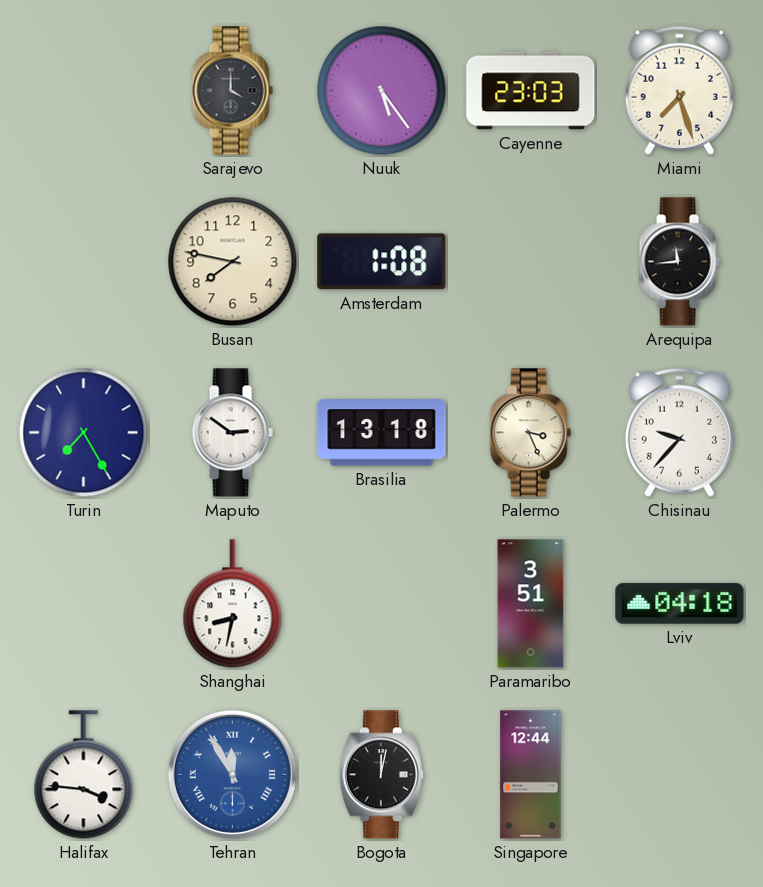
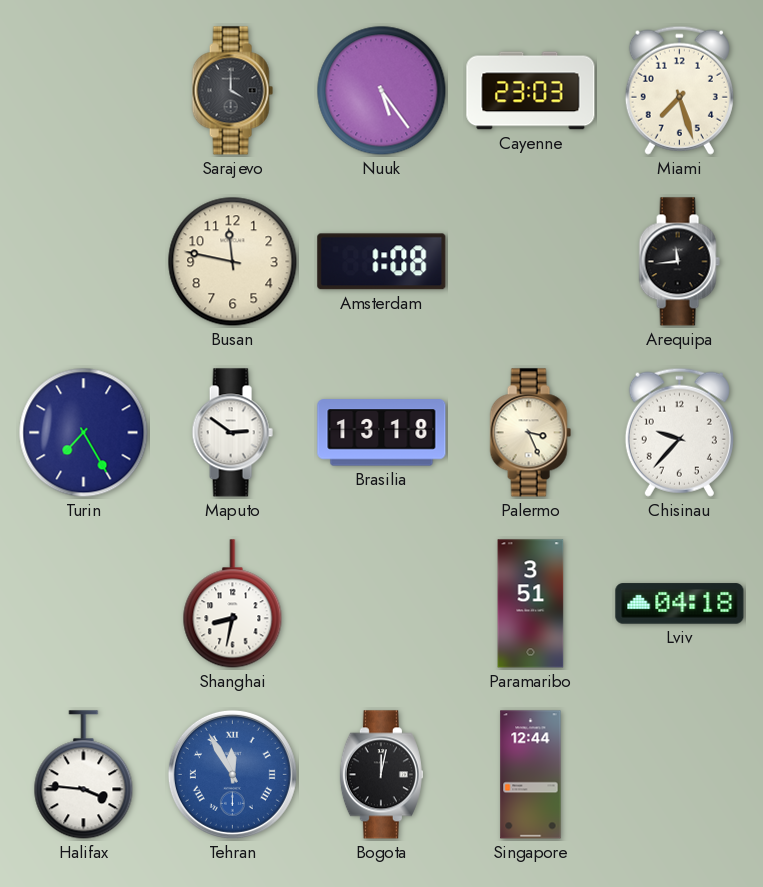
Busan: 7:47 -> 11:47
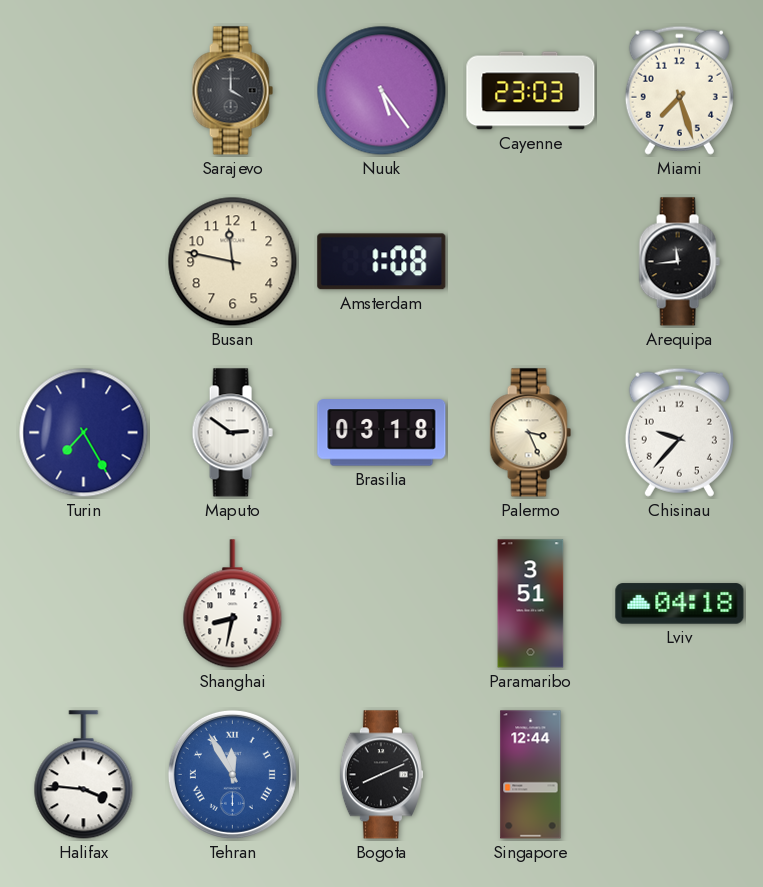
Brasilia: 13:18 -> 03:18
Bogota: 12:02 -> 8:11
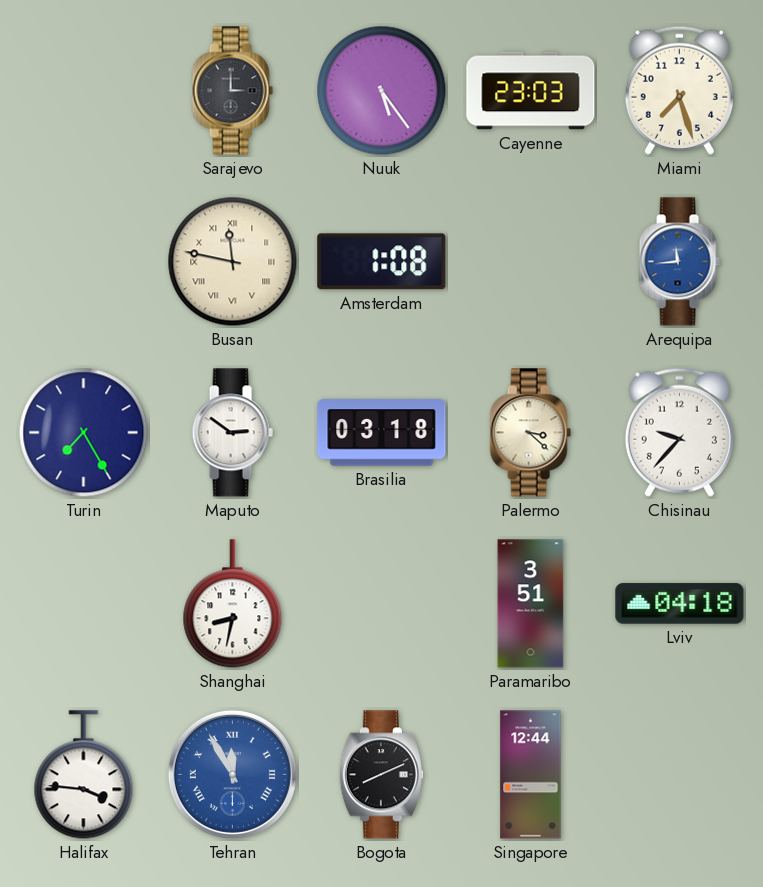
Sarajevo: 4:00 -> 3:00
Busan numerals: Arabic -> Roman
Arequipa dial: black -> blue
Palermo: 3:26 -> 3:22
